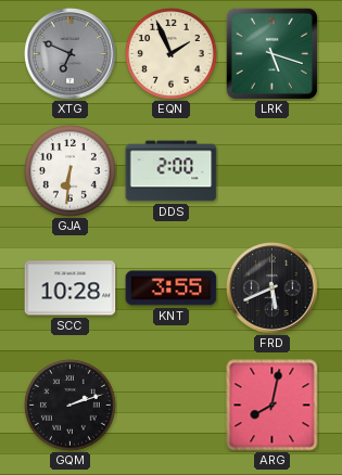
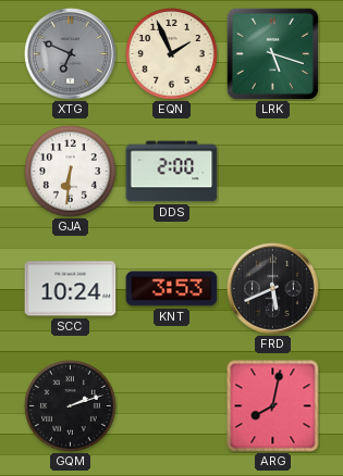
SCC: 10:28 -> 10:24
KNT: 3:55 -> 3:53
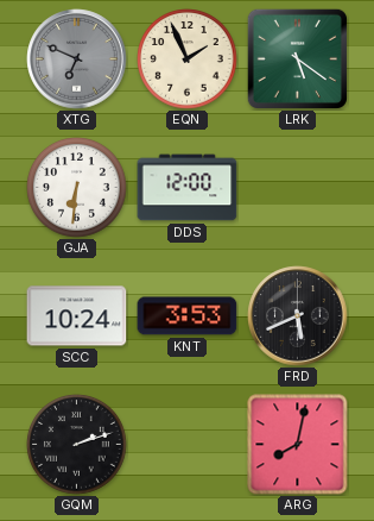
LRK: 5:18 -> 5:21
DDS: 2:00 -> 12:00
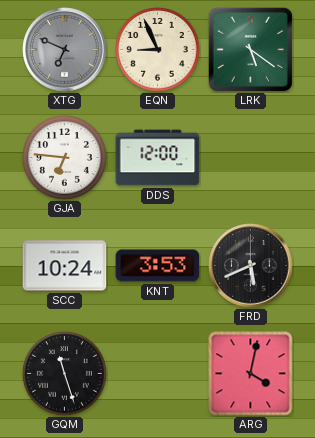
EQN: 1:56 -> 8:56
GJA: 6:31 -> 6:46
GQM: 2:12 -> 11:27
ARG: 8:02 -> 4:02
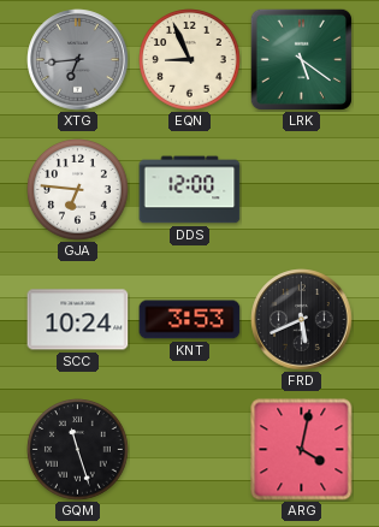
XTG: 6:49 -> 6:44
